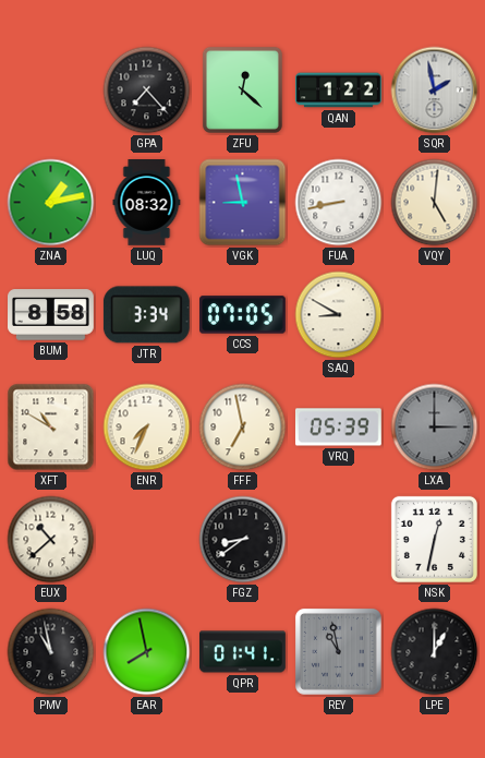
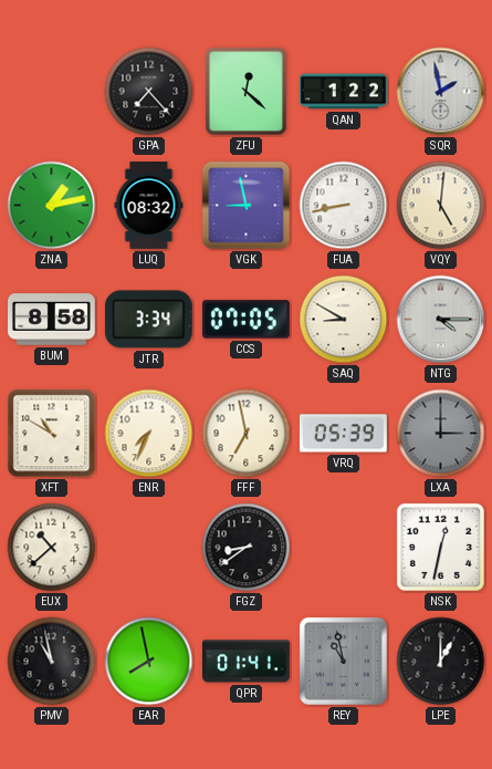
NTG: none -> 4:15
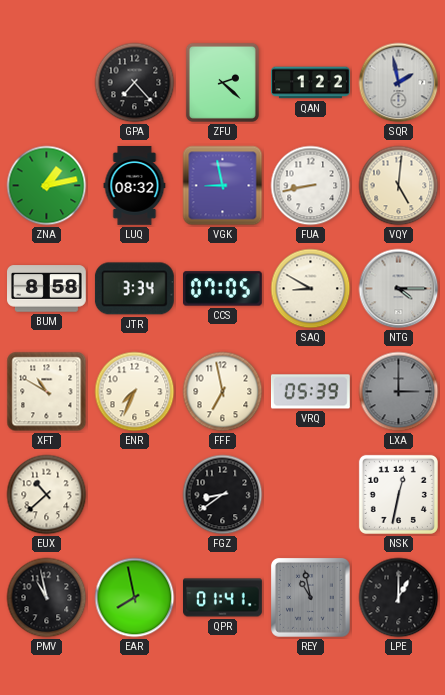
ZFU: 12:22 -> 2:22
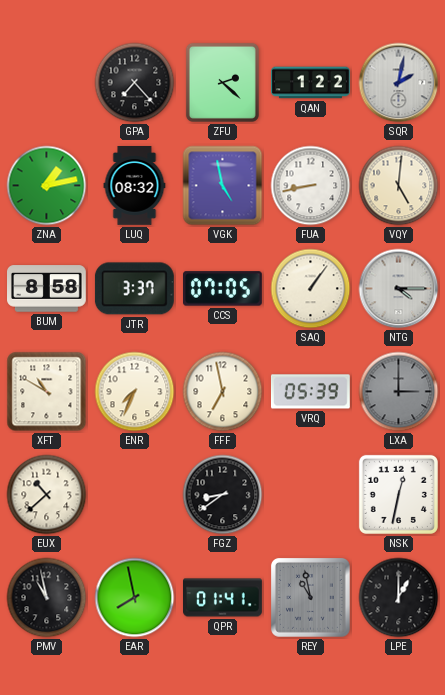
SQR: 1:58 -> 2:02
VGK: 8:58 -> 4:58
JTR: 3:34 -> 3:37
SAQ: 8:50 -> 1:06
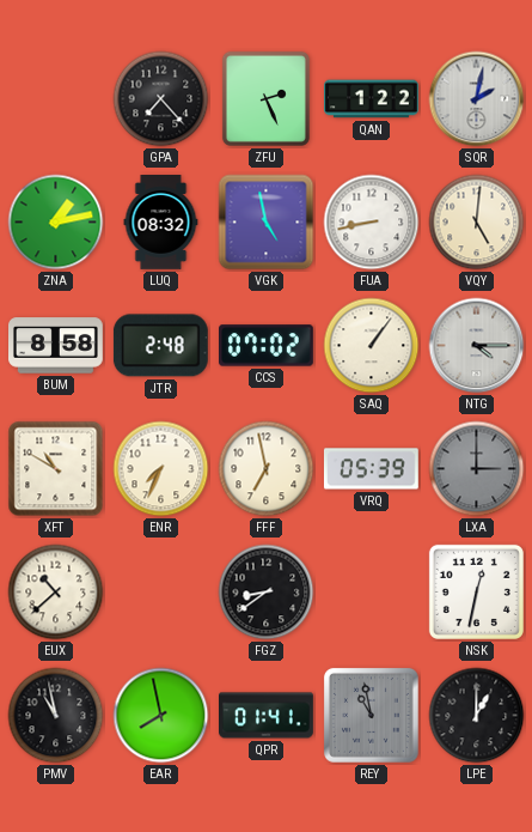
ZFU: 2:22 -> 2:26
JTR: 3:37 -> 2:48
CCS: 07:05 -> 07:02
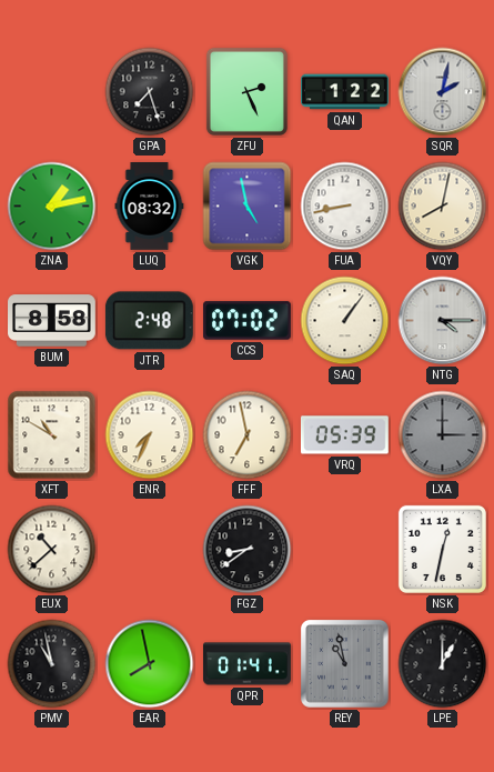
GPA: 7:23 -> 7:27
VQY: 5:01 -> 8:02
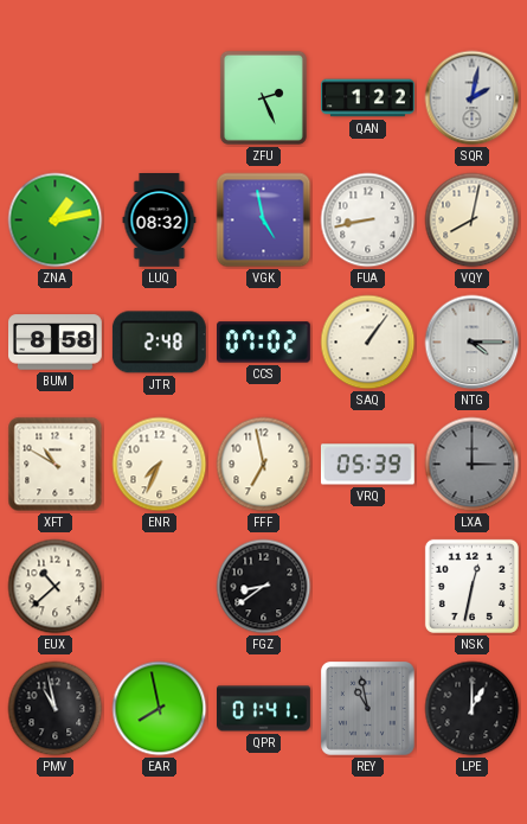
GPA: 7:27 -> none
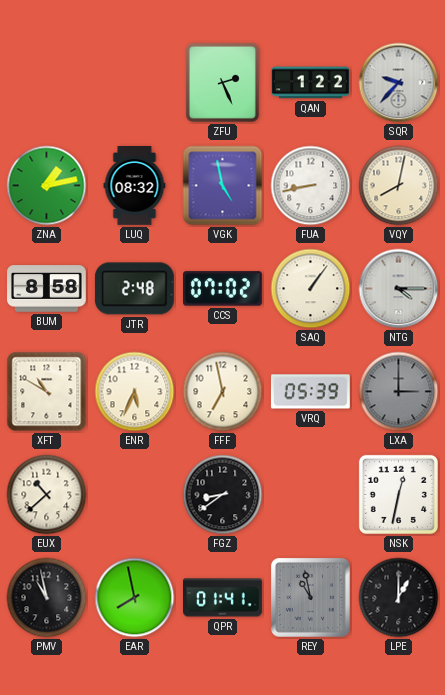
SQR: 2:02 -> 9:37
ENR: 7:34 -> 5:34
